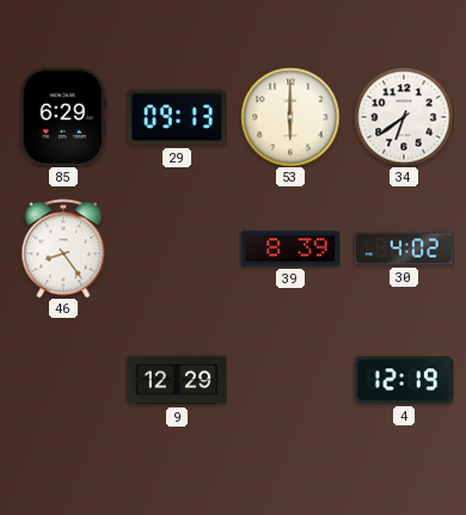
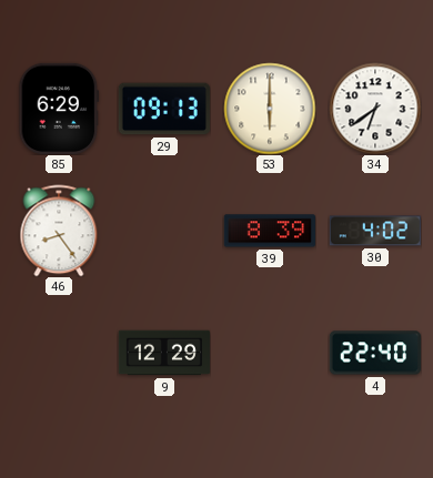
4: 12:19 -> 22:40
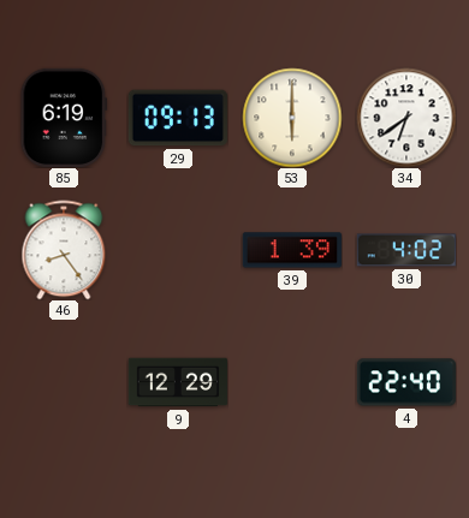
85: 6:29 -> 6:19
39: 8:39 -> 1:39
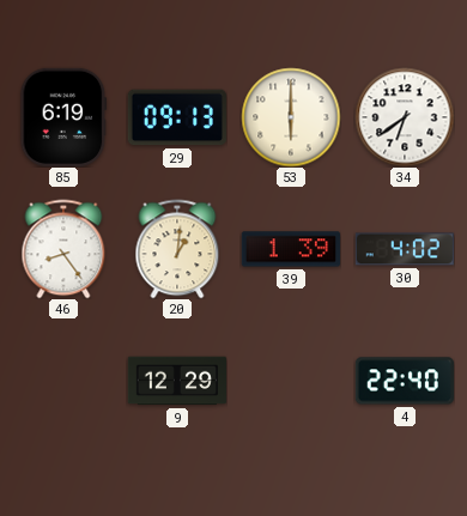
20: none -> 1:01
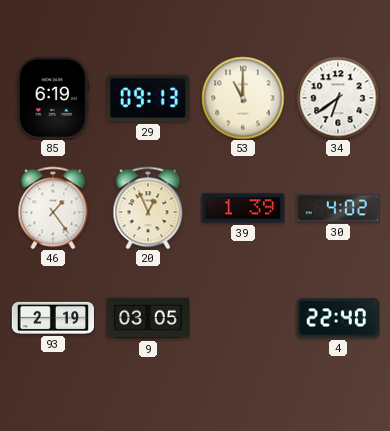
53: 6:00 -> 11:00
46: 8:24 -> 1:24
20: 1:01 -> 12:56
93: none -> 2:19
9: 12:29 -> 03:05
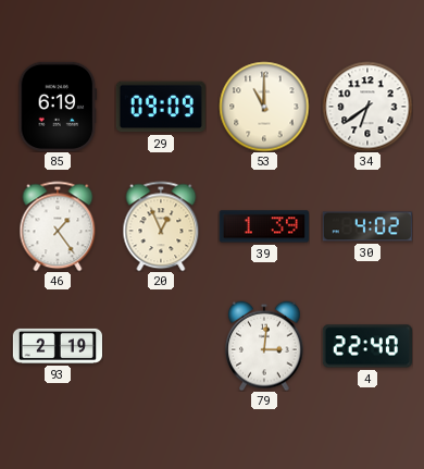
29: 09:13 -> 09:09
9: 03:05 -> none
79: none -> 3:01
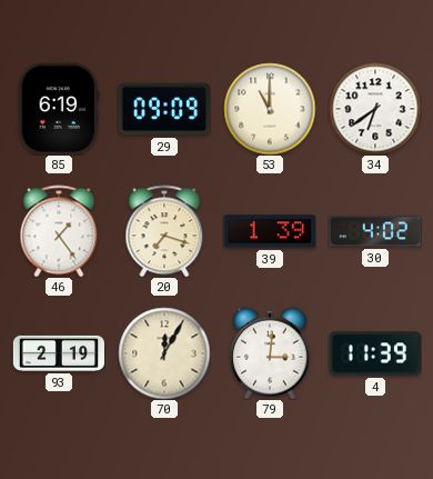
20: 12:56 -> 7:18
70: none -> 12:05
4: 22:40 -> 11:39
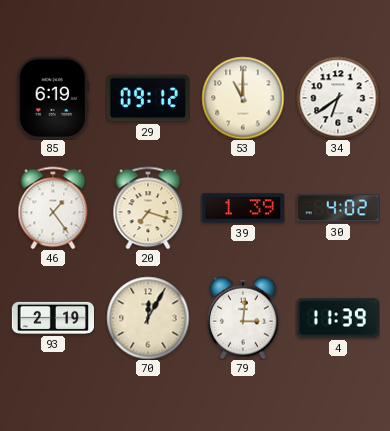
29: 09:09 -> 09:12
